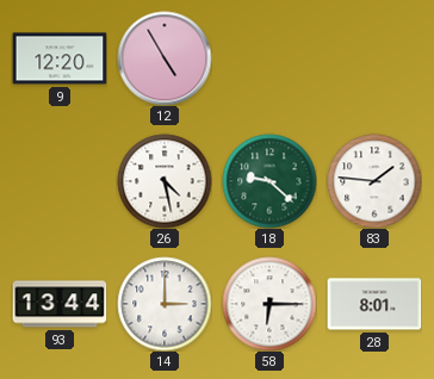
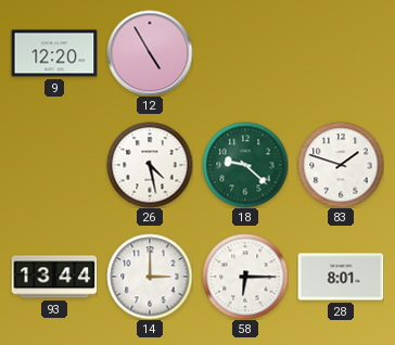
83: 1:46 -> 1:48
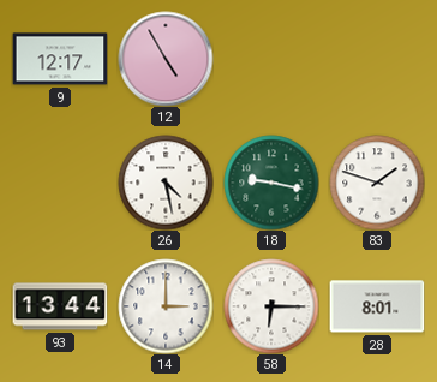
9: 12:20 -> 12:17
18: 9:22 -> 9:17
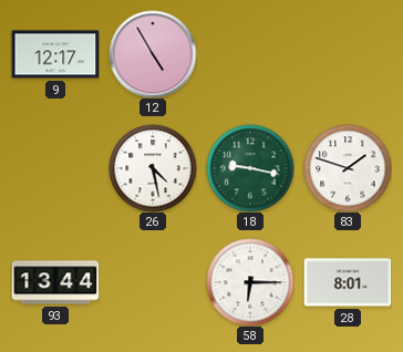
14: 3:00 -> none
